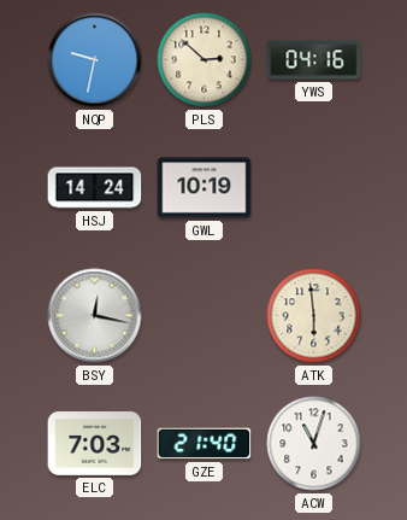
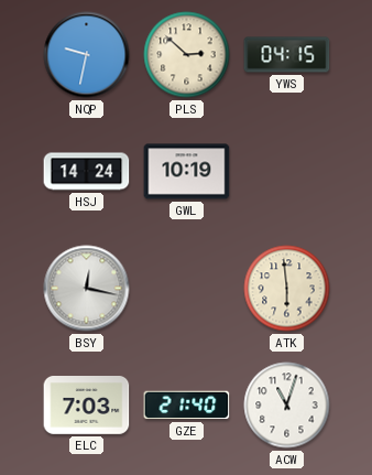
YWS: 04:16 -> 04:15
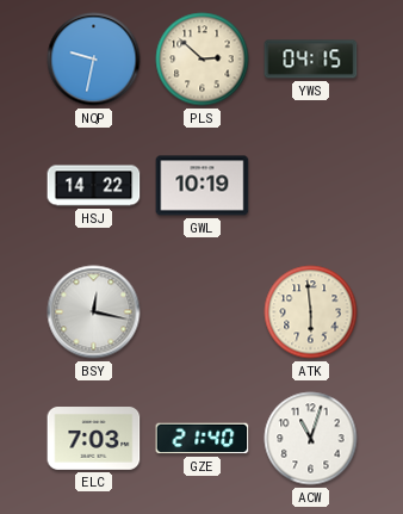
HSJ: 14:24 -> 14:22
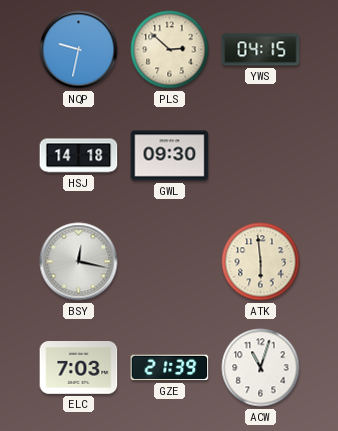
HSJ: 14:22 -> 14:18
GWL: 10:19 -> 09:30
GZE: 21:40 -> 21:39
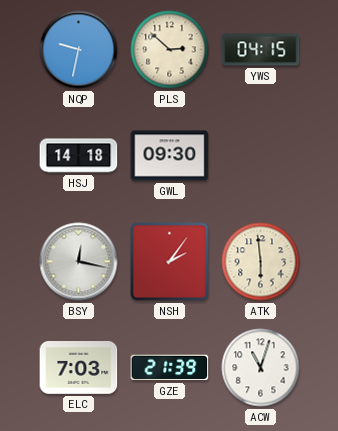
NSH: none -> 2:06
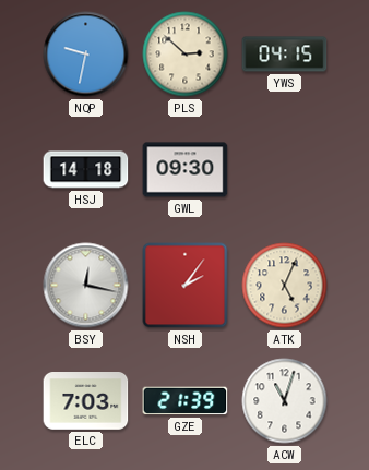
ATK: 5:59 -> 5:04
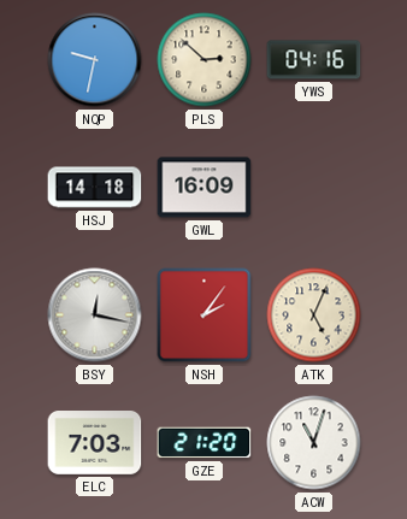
YWS: 04:15 -> 04:16
GWL: 09:30 -> 16:09
GZE: 21:39 -> 21:20
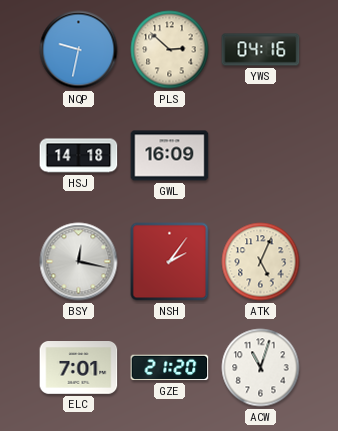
ELC: 7:03 -> 7:01
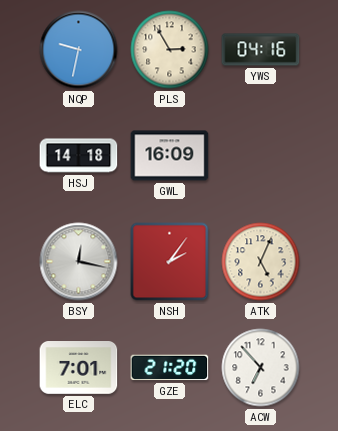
PLS: 2:52 -> 2:55
ACW: 11:03 -> 6:53
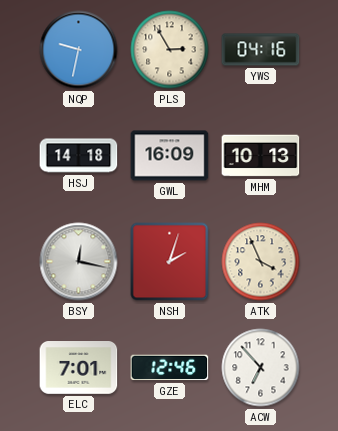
MHM: none -> 10:13
NSH: 2:06 -> 2:03
ATK: 5:04 -> 3:56
GZE: 21:20 -> 12:46
